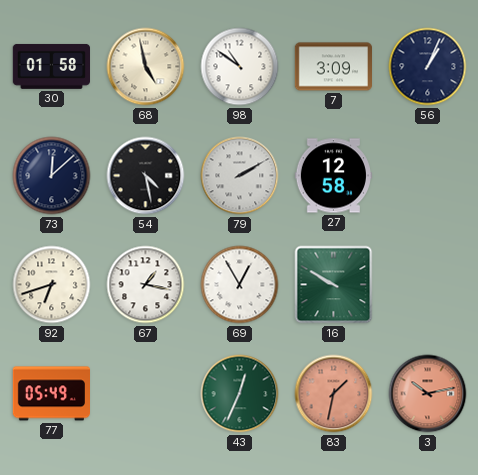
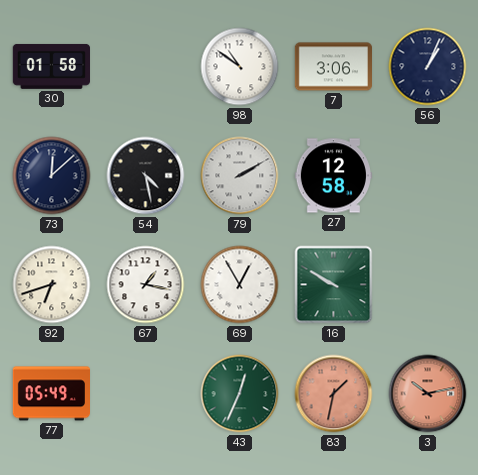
68: 4:58 -> none
7: 3:09 -> 3:06
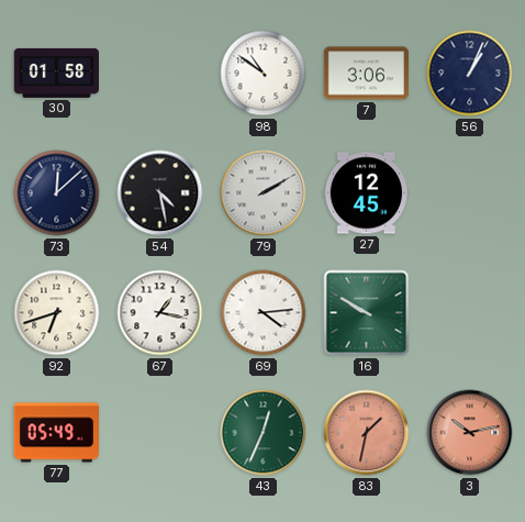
27: 12:58 -> 12:45
69: 12:55 -> 4:14
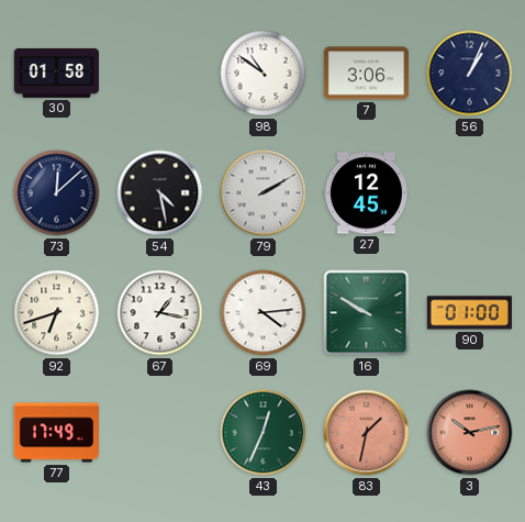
90: none -> 01:00
77: 05:49 -> 17:49
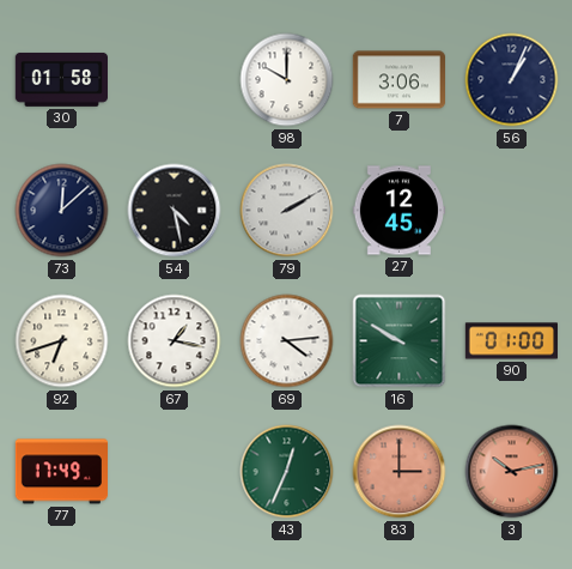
98: 10:51 -> 10:00
83: 1:32 -> 3:00
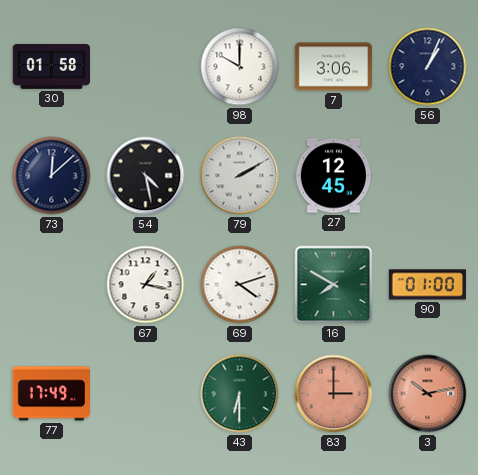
92: 6:42 -> none
69: 4:14 -> 4:12
16: 9:50 -> 7:50
43: 12:34 -> 6:30
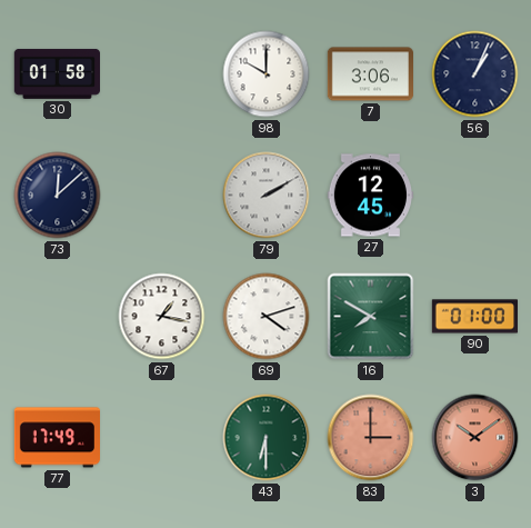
54: 4:28 -> none
3: 10:13 -> 10:09
